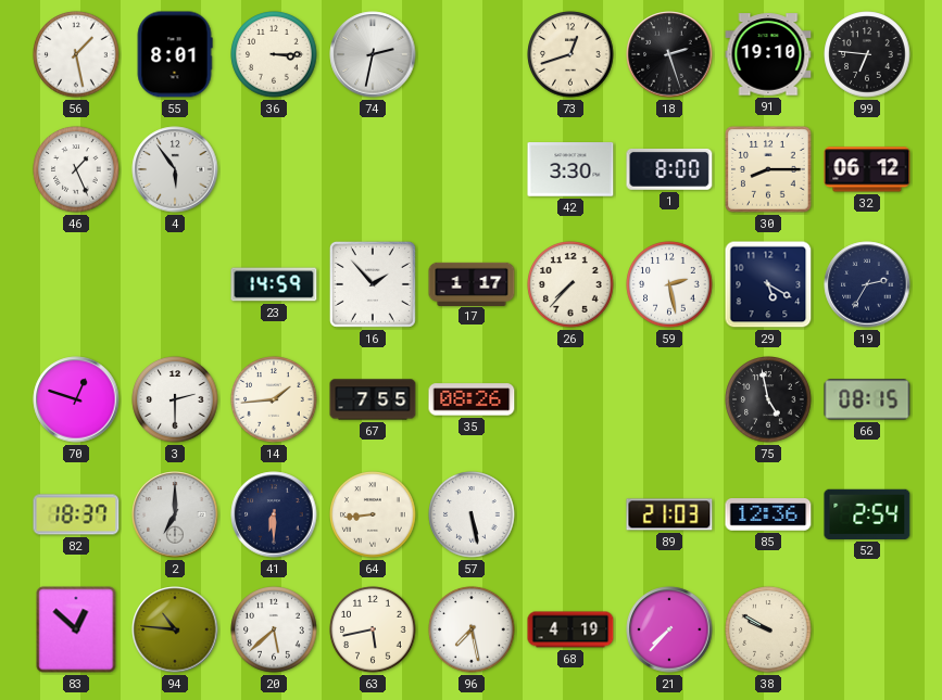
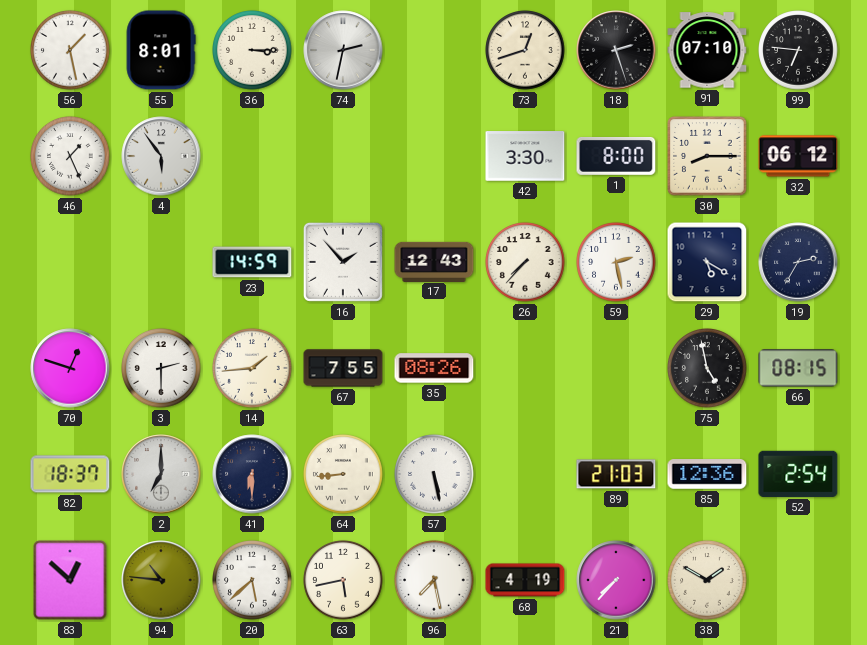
91: 19:10 -> 07:10
17: 1:17 -> 12:43
38: 9:50 -> 1:50
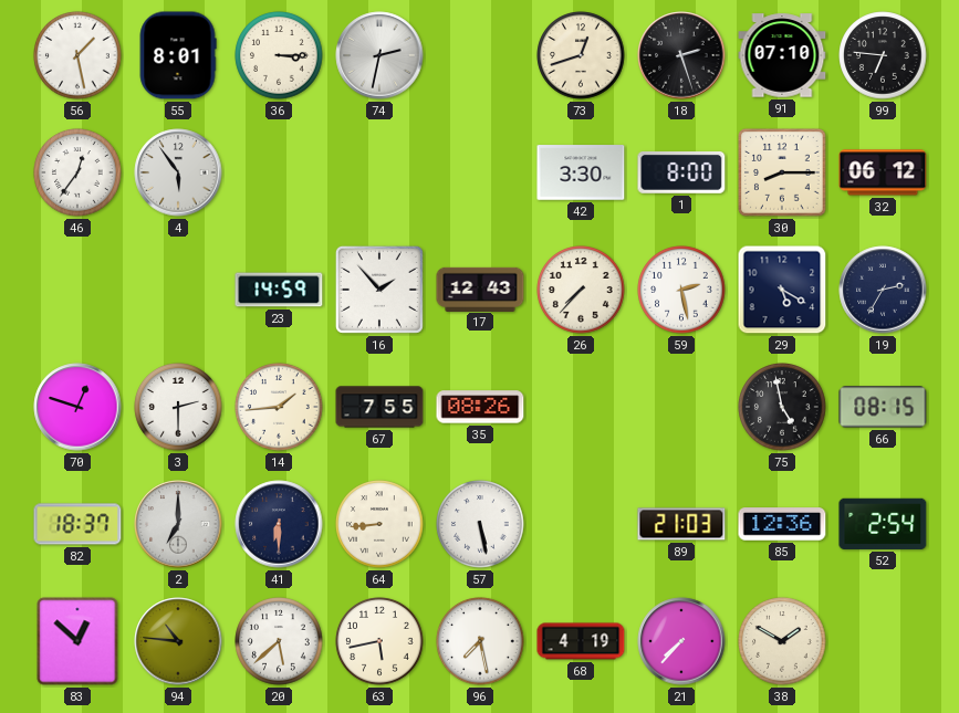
46: 1:26 -> 12:36
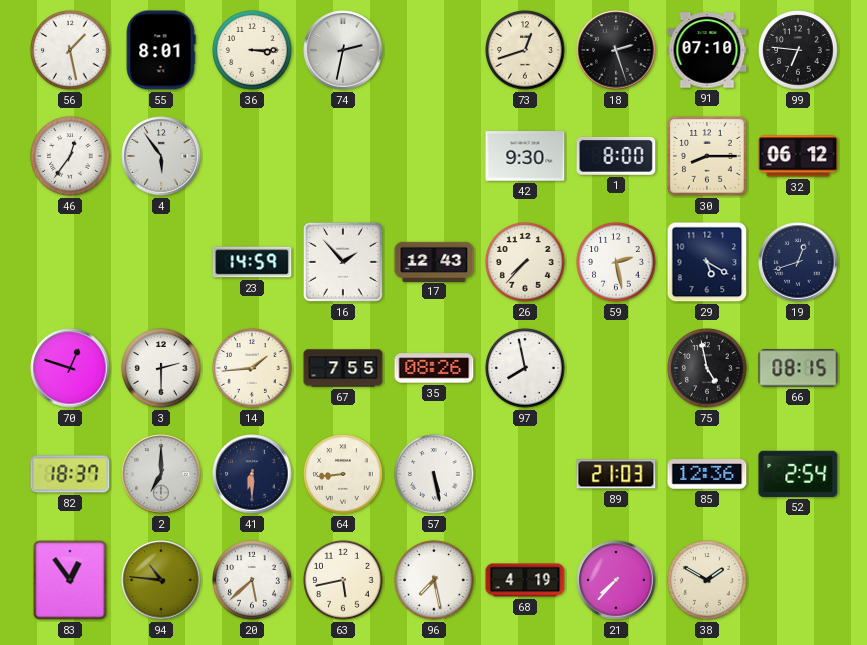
42: 3:30 -> 9:30
19: 2:35 -> 12:42
97: none -> 7:58
83: 12:52 -> 12:54
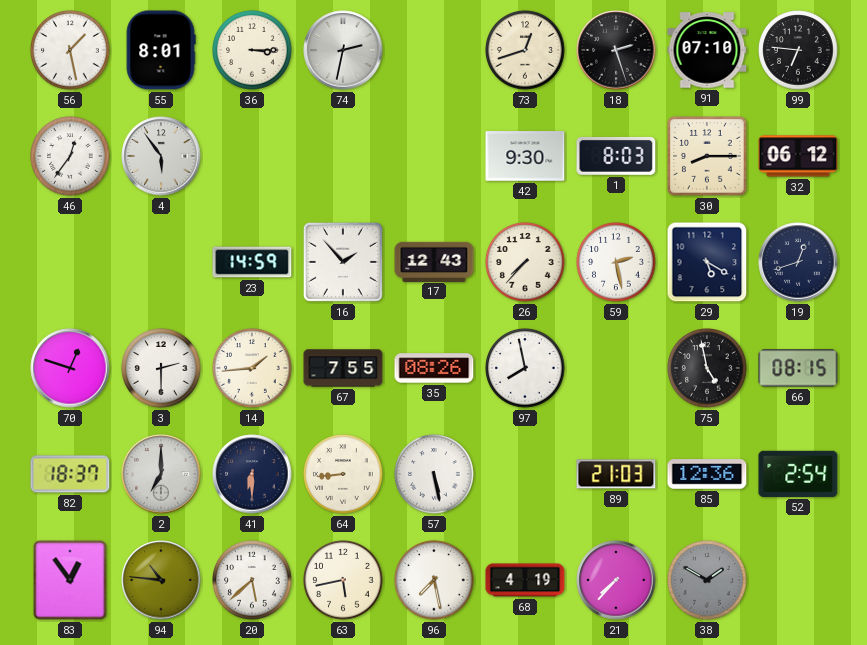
1: 8:00 -> 8:03
38 dial: cream -> grey
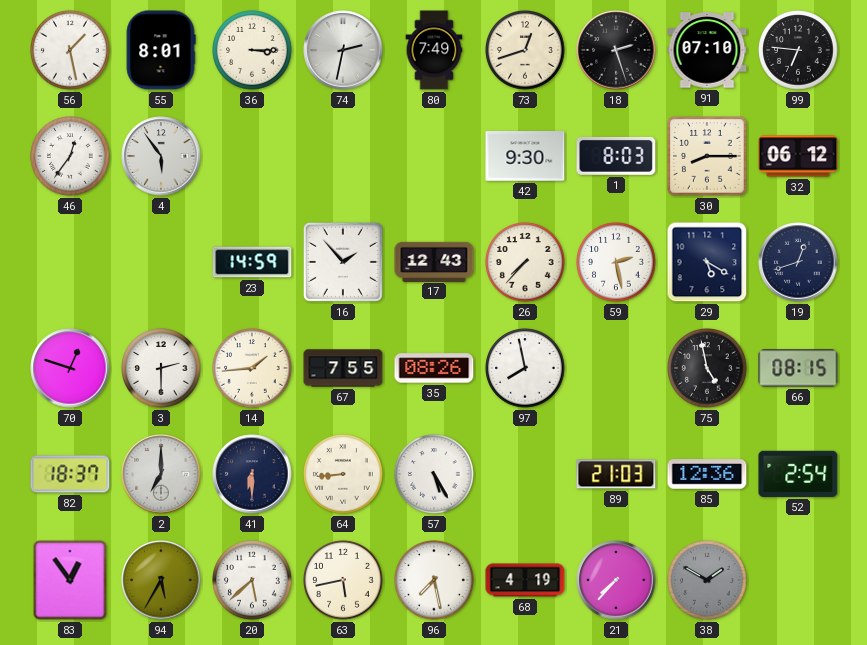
80: none -> 7:49
57: 5:28 -> 5:25
94: 10:46 -> 5:35
